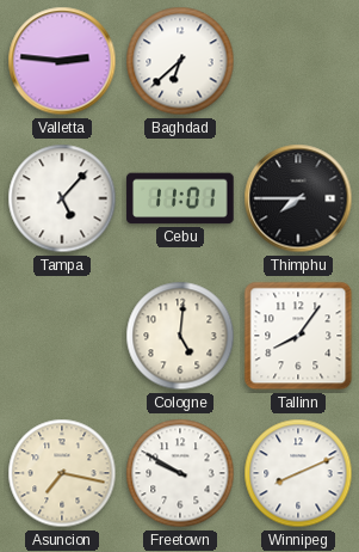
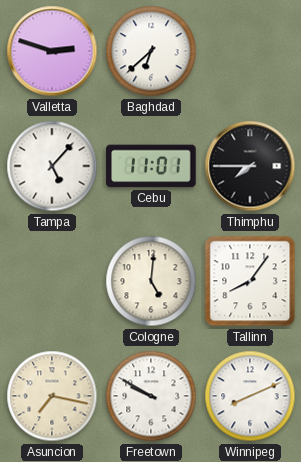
Valletta: 2:46 -> 2:48
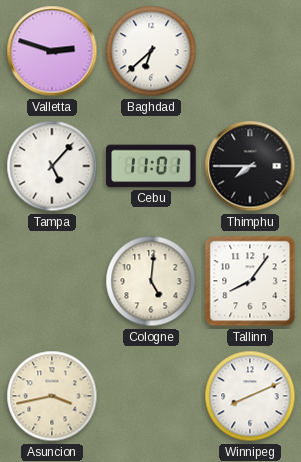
Asuncion: 7:17 -> 3:43
Freetown: 9:50 -> none
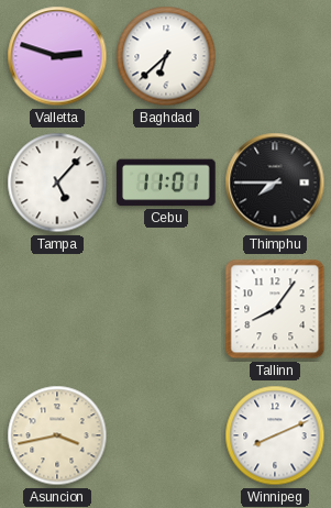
Cologne: 5:01 -> none
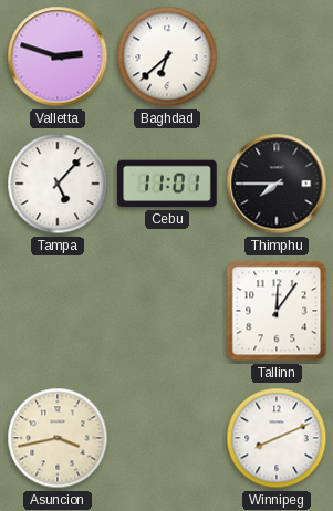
Tallinn: 8:06 -> 12:06
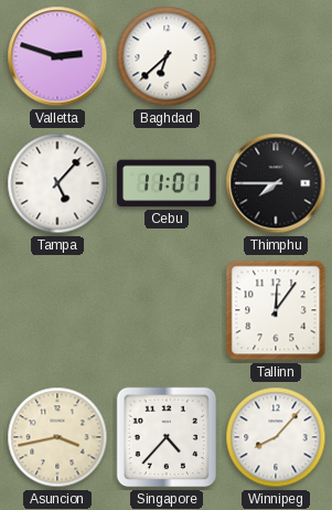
Singapore: none -> 4:37
Winnipeg: 8:11 -> 8:07
